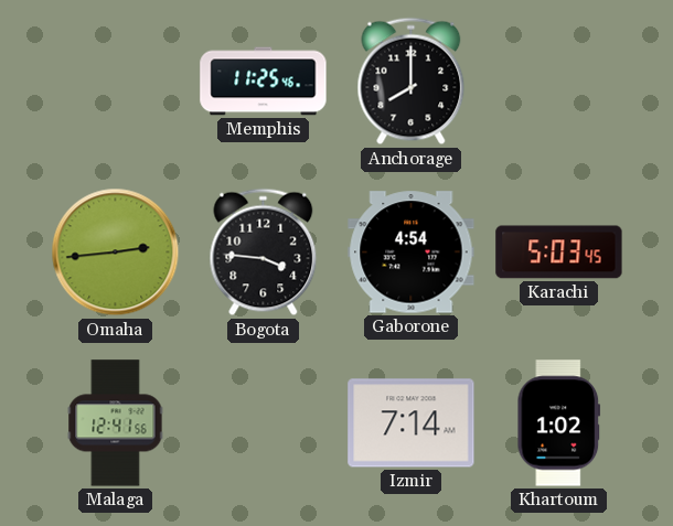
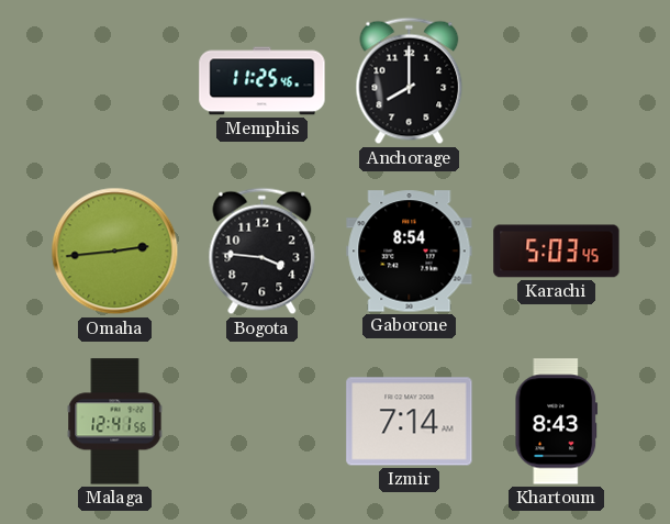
Gaborone: 4:54 -> 8:54
Khartoum: 1:02 -> 8:43
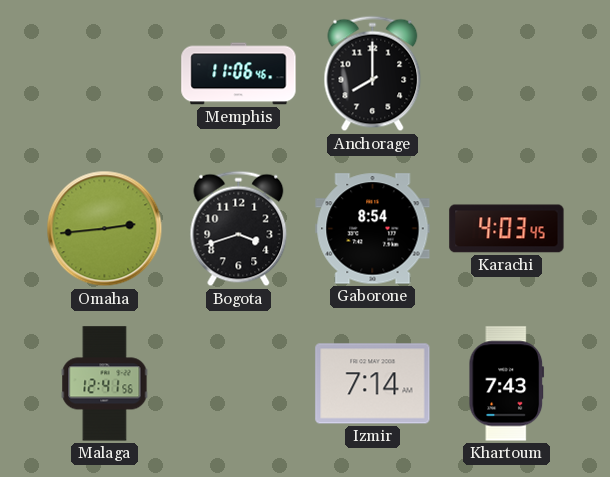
Memphis: 11:25 -> 11:06
Bogota: 3:46 -> 3:42
Karachi: 5:03 -> 4:03
Khartoum: 8:43 -> 7:43
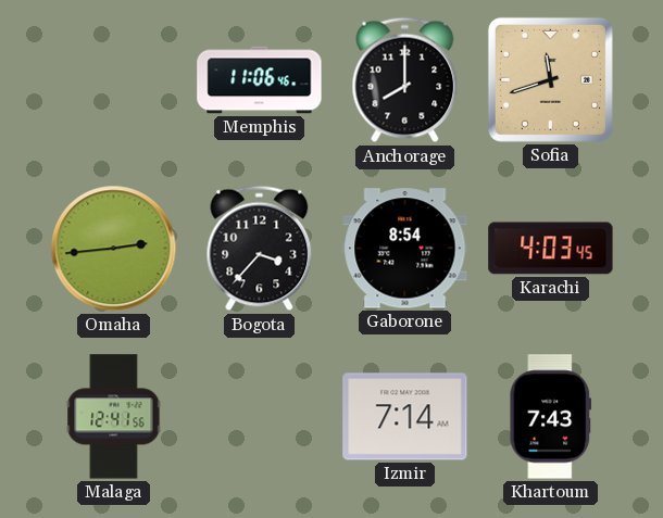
Sofia: none -> 11:42
Bogota: 3:42 -> 3:37
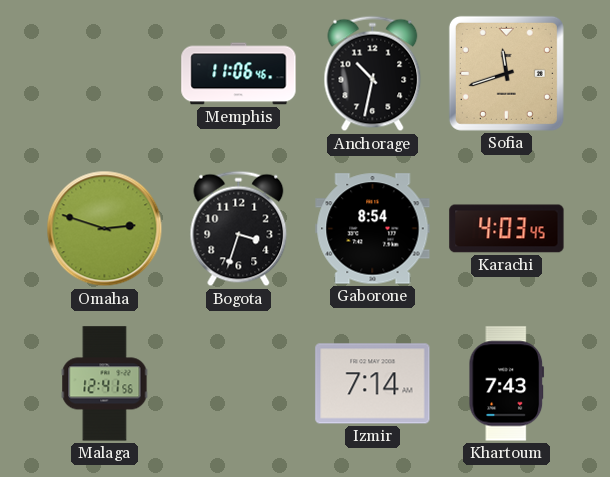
Anchorage: 8:00 -> 10:32
Omaha: 2:44 -> 2:48
Bogota: 3:37 -> 3:33
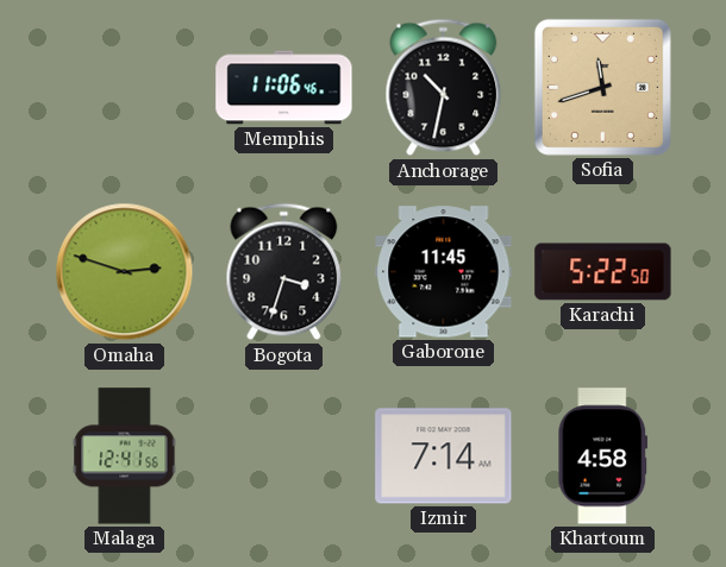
Gaborone: 8:54 -> 11:45
Karachi: 4:03 -> 5:22
Khartoum: 7:43 -> 4:58
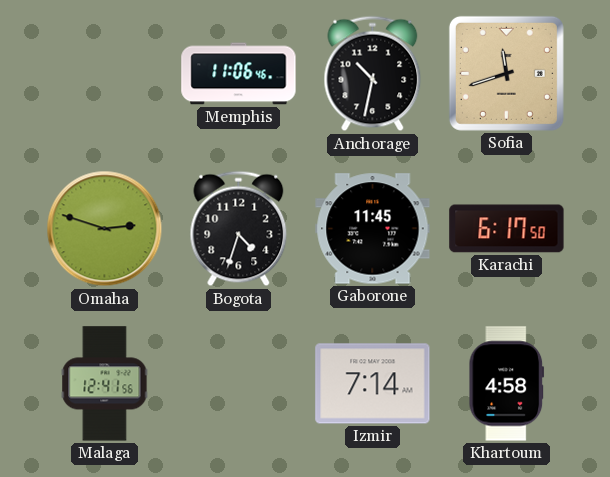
Bogota: 3:33 -> 4:33
Karachi: 5:22 -> 6:17
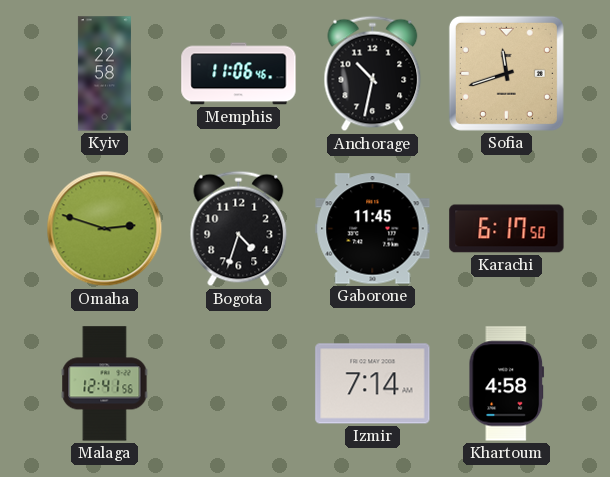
Kyiv: none -> 22:58
